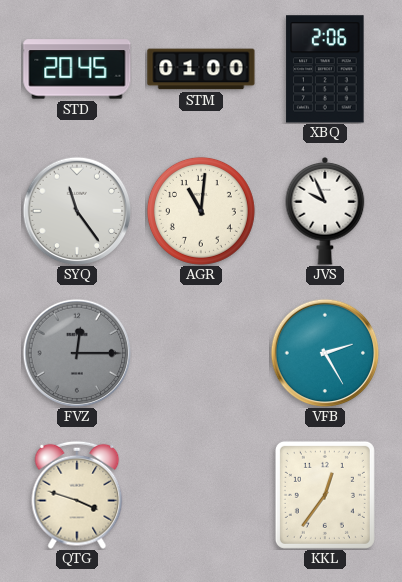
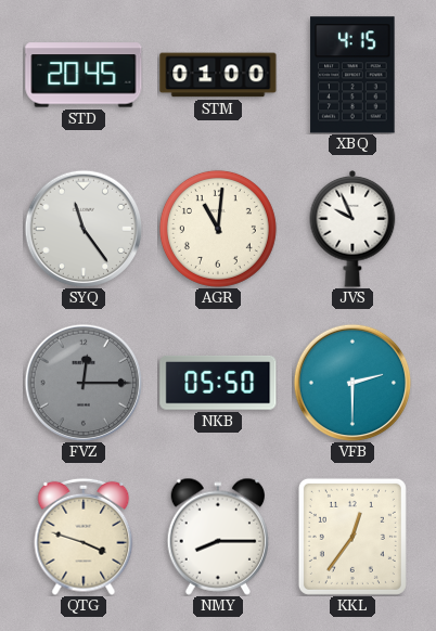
XBQ: 2:06 -> 4:15
NKB: none -> 05:50
VFB: 2:25 -> 2:30
NMY: none -> 8:15
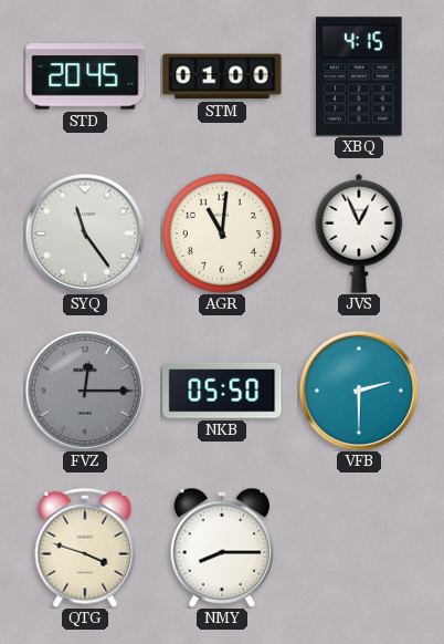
JVS: 9:56 -> 12:56
KKL: 12:36 -> none
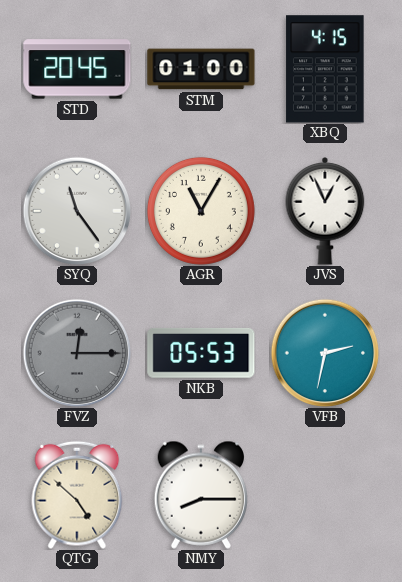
AGR: 11:01 -> 11:05
NKB: 05:50 -> 05:53
VFB: 2:30 -> 2:32
QTG: 3:48 -> 4:52
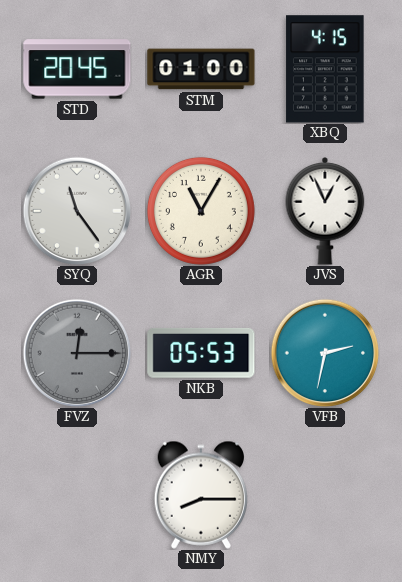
QTG: 4:52 -> none
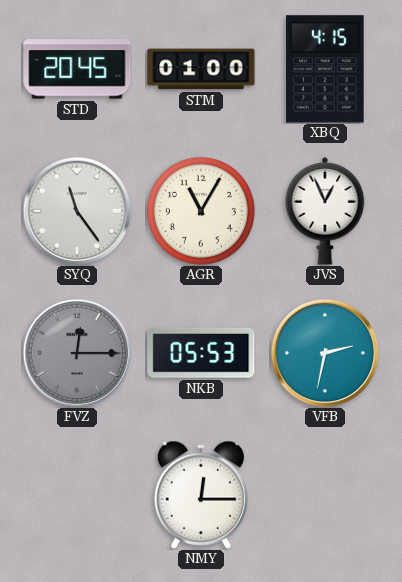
NMY: 8:15 -> 12:15
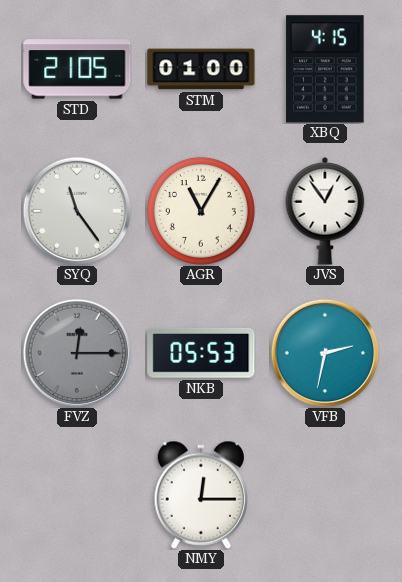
STD: 20:45 -> 21:05
JVS: 12:56 -> 12:54
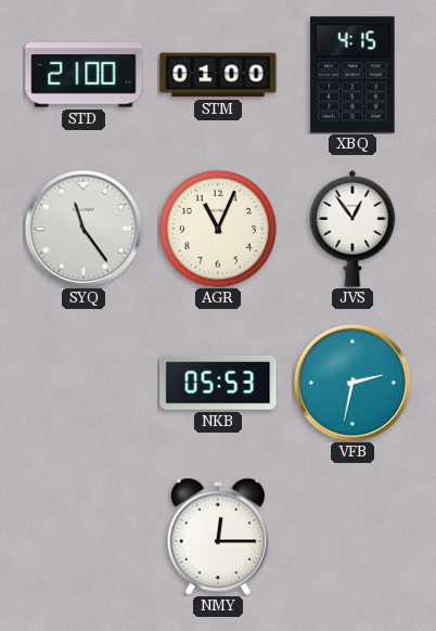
STD: 21:05 -> 21:00
AGR: 11:05 -> 11:04
FVZ: 12:15 -> none
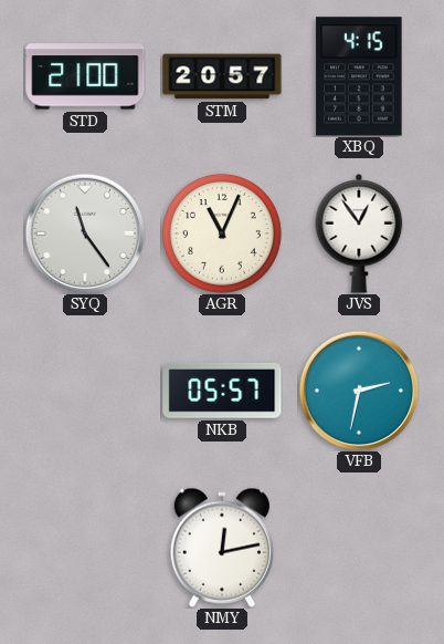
STM: 01:00 -> 20:57
NKB: 05:53 -> 05:57
NMY: 12:15 -> 12:13
